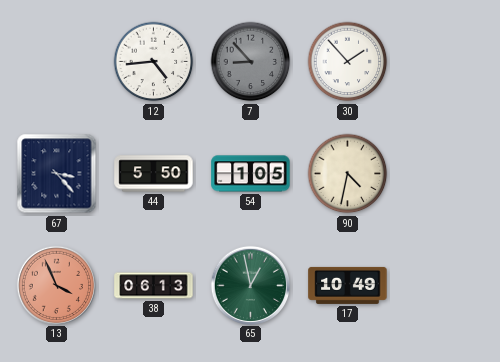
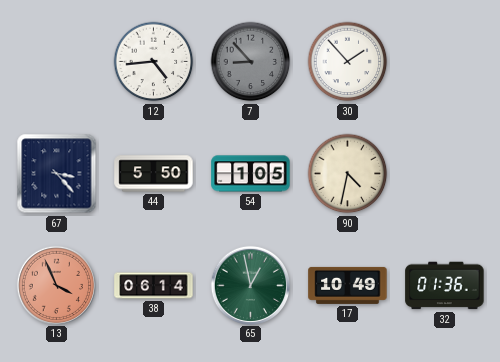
38: 06:13 -> 06:14
32: none -> 01:36
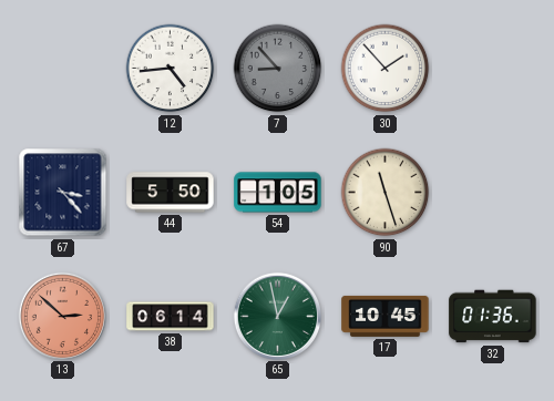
90: 4:32 -> 11:27
13: 3:56 -> 2:52
17: 10:49 -> 10:45
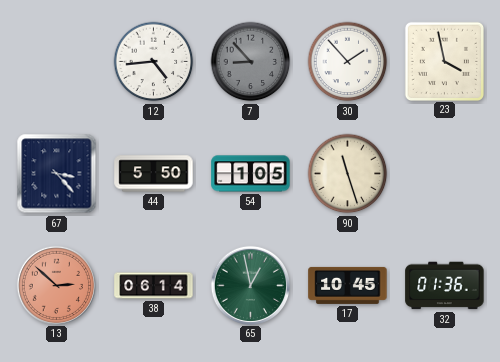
23: none -> 3:58
